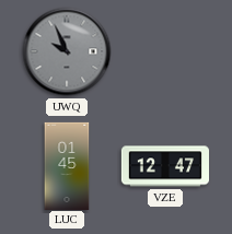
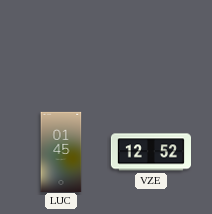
UWQ: 9:56 -> none
VZE: 12:47 -> 12:52
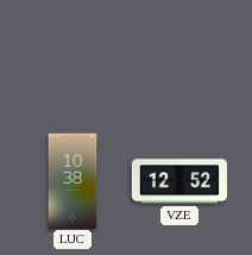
LUC: 01:45 -> 10:38
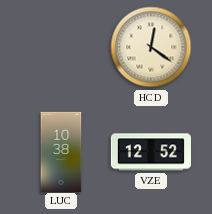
HCD: none -> 12:21
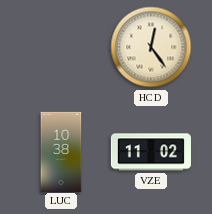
HCD: 12:21 -> 12:24
VZE: 12:52 -> 11:02
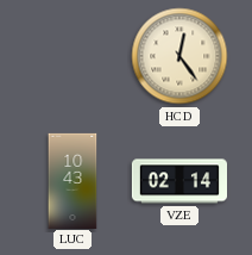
LUC: 10:38 -> 10:43
VZE: 11:02 -> 02:14
